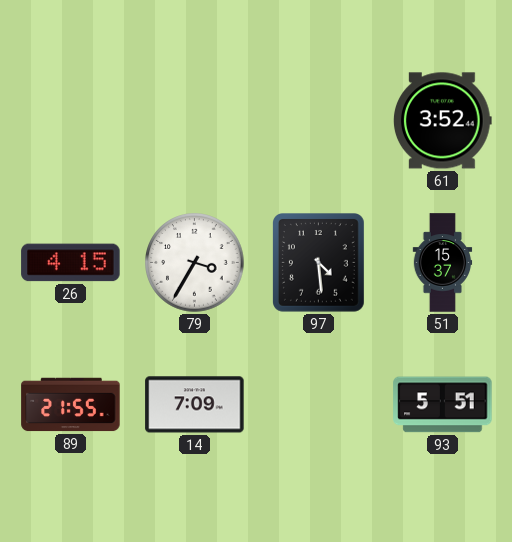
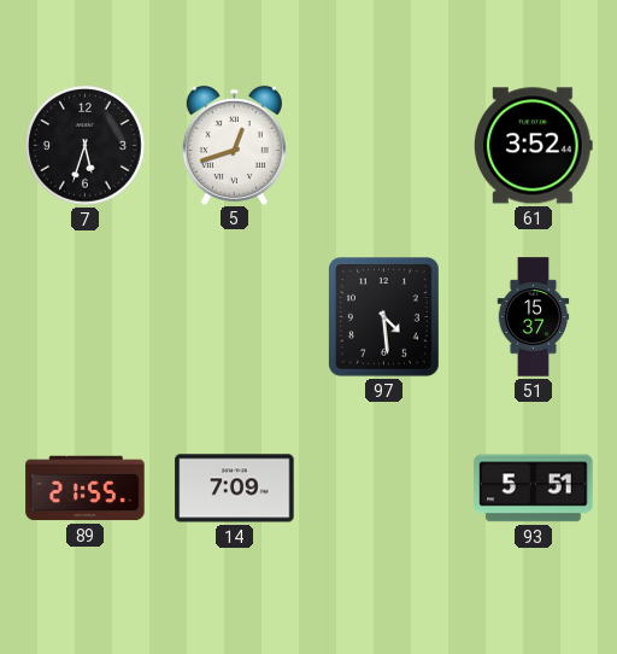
7: none -> 5:33
5: none -> 12:42
26: 4:15 -> none
79: 3:35 -> none
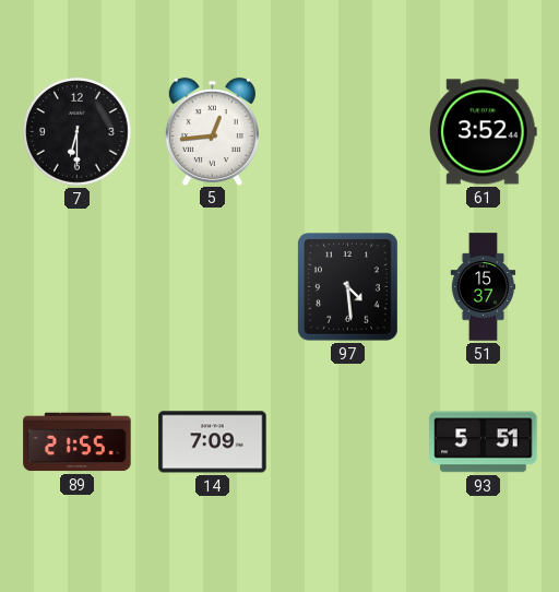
7: 5:33 -> 6:30
5: 12:42 -> 12:44
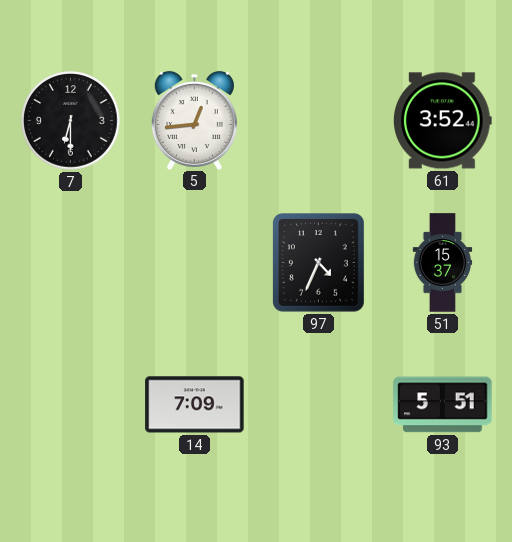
97: 4:29 -> 4:34
89: 21:55 -> none
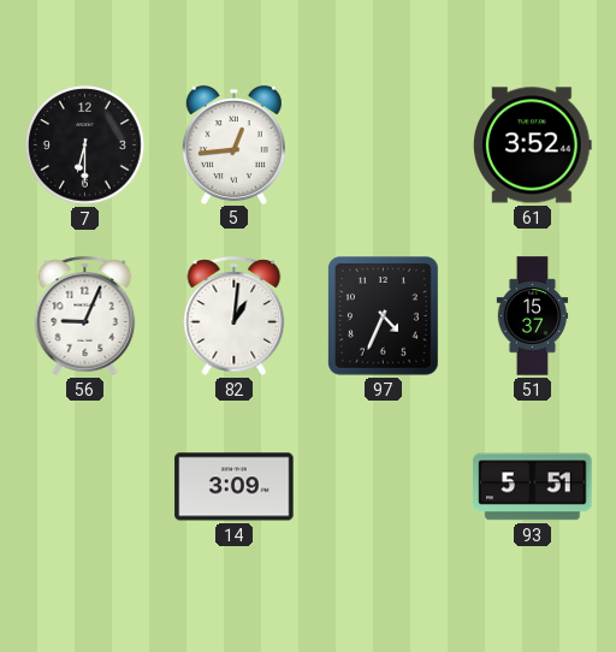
56: none -> 9:04
82: none -> 1:01
14: 7:09 -> 3:09
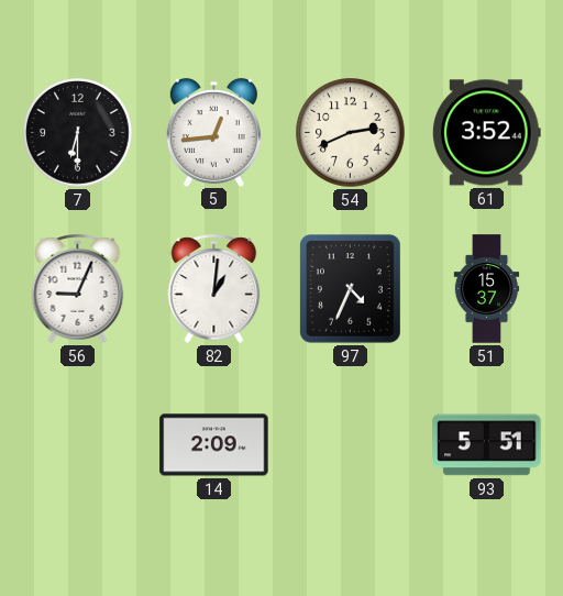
54: none -> 2:41
14: 3:09 -> 2:09
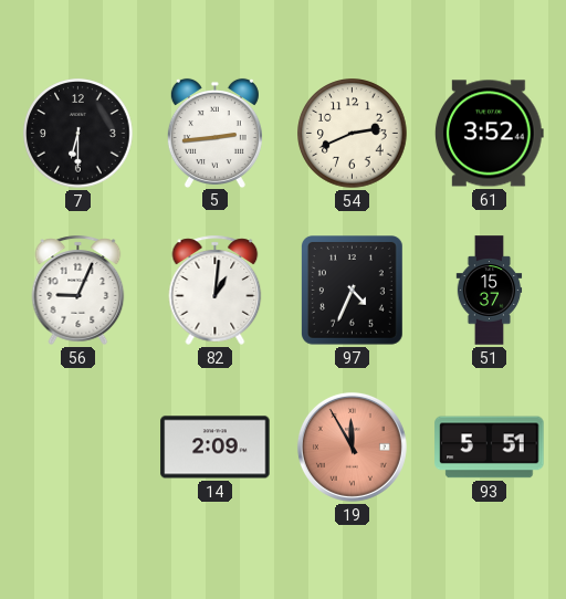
5: 12:44 -> 2:44
19: none -> 11:55
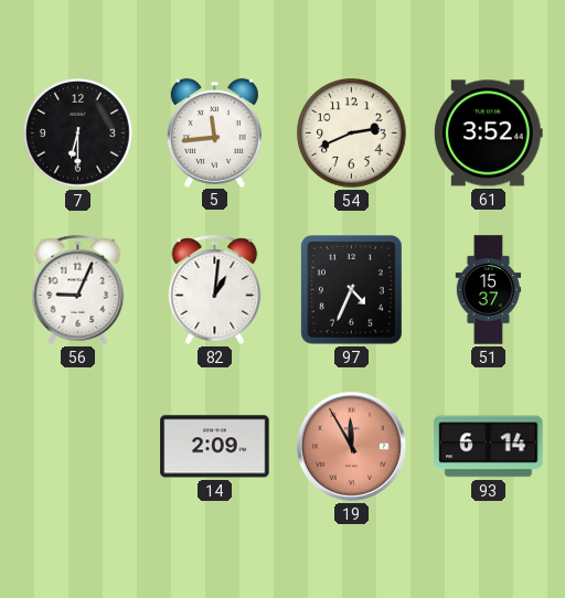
5: 2:44 -> 11:44
93: 5:51 -> 6:14
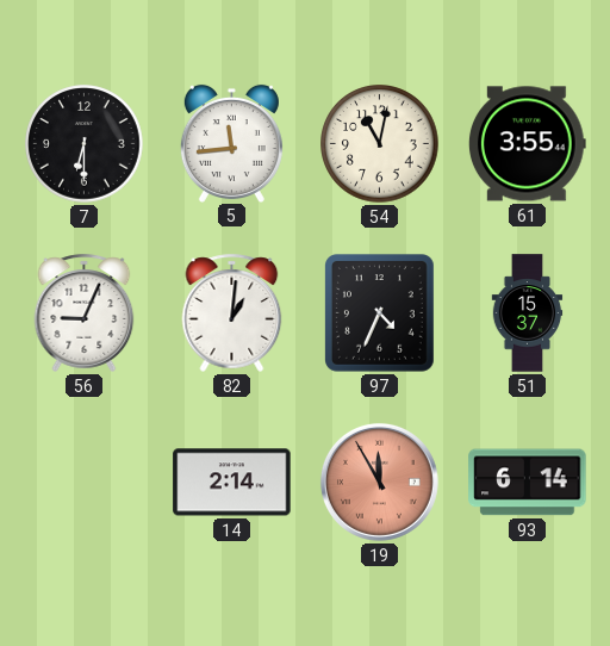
54: 2:41 -> 11:02
61: 3:52 -> 3:55
14: 2:09 -> 2:14
